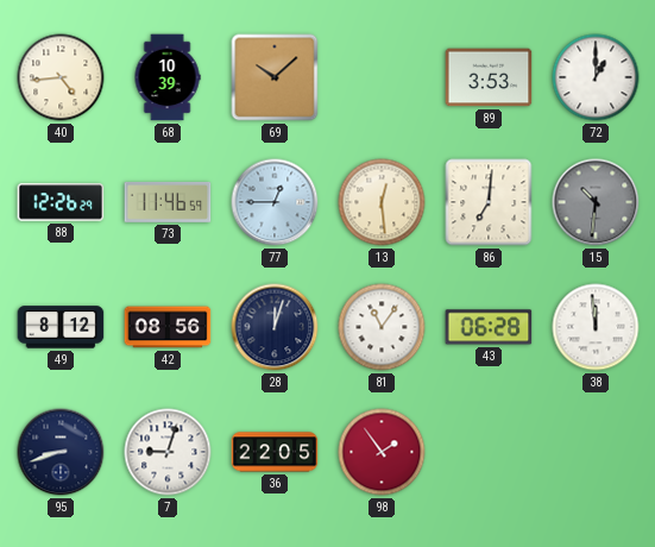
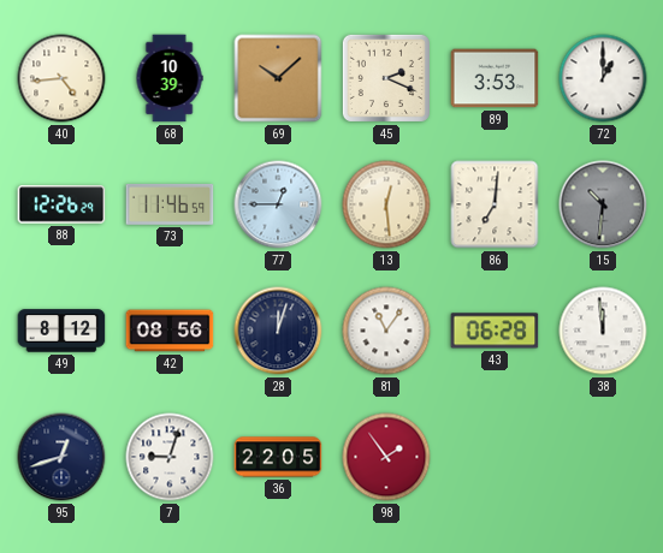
45: none -> 2:19
95: 8:42 -> 12:42
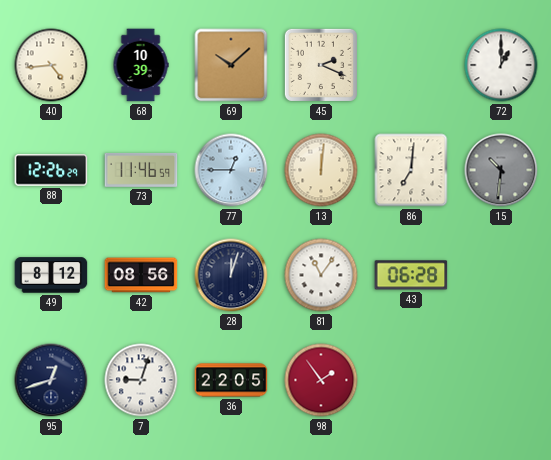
89: 3:53 -> none
13: 12:29 -> 12:01
38: 11:59 -> none
